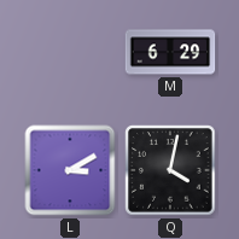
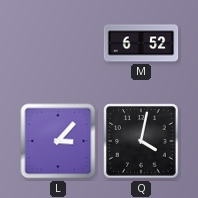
M: 6:29 -> 6:52
L: 3:10 -> 3:07
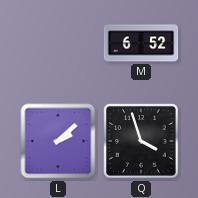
L: 3:07 -> 2:08
Q: 4:02 -> 3:57
